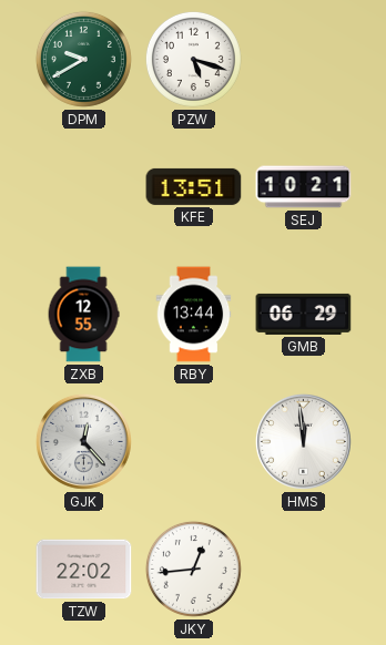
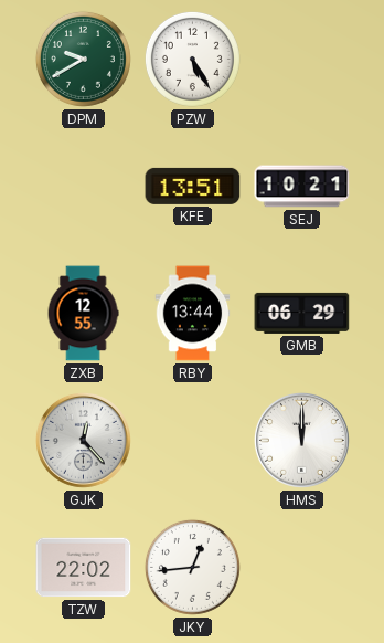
PZW: 5:18 -> 5:25
HMS: 11:59 -> 12:00
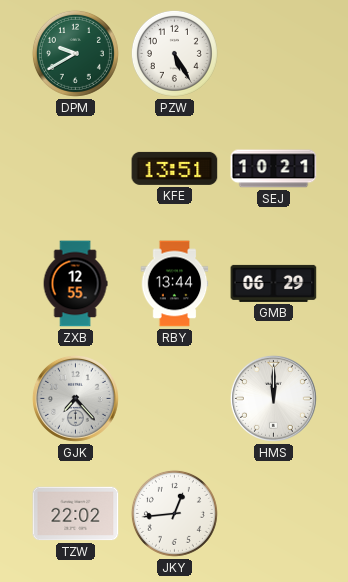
GJK: 12:23 -> 7:23
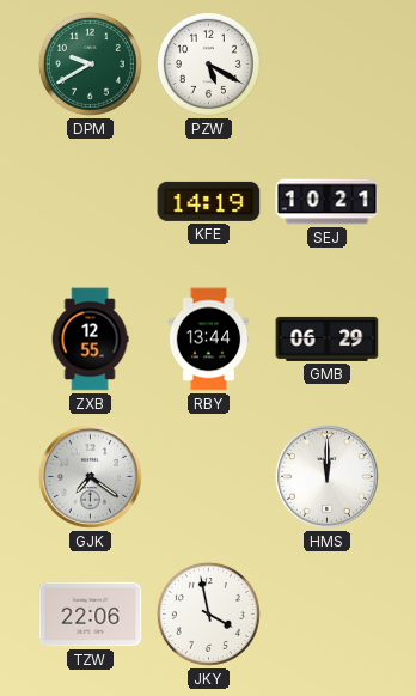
PZW: 5:25 -> 5:20
KFE: 13:51 -> 14:19
GJK: 7:23 -> 7:21
TZW: 22:02 -> 22:06
JKY: 12:44 -> 3:58
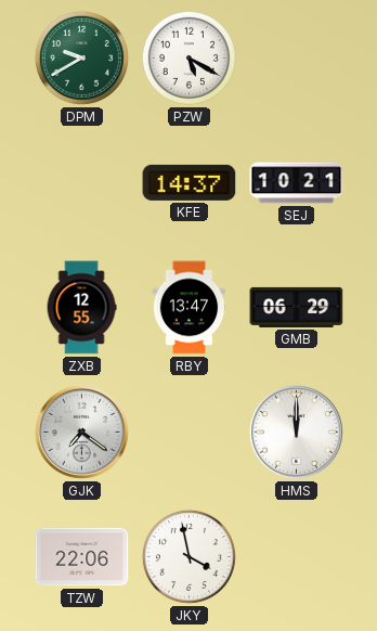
KFE: 14:19 -> 14:37
RBY: 13:44 -> 13:47
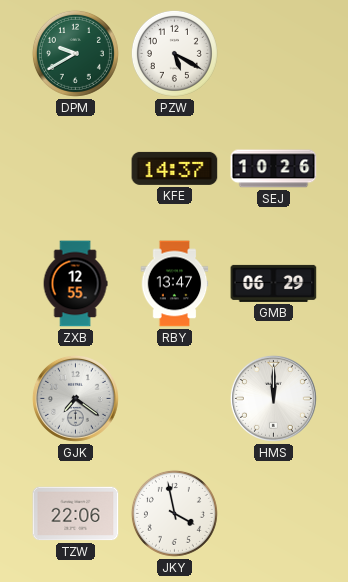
SEJ: 10:21 -> 10:26
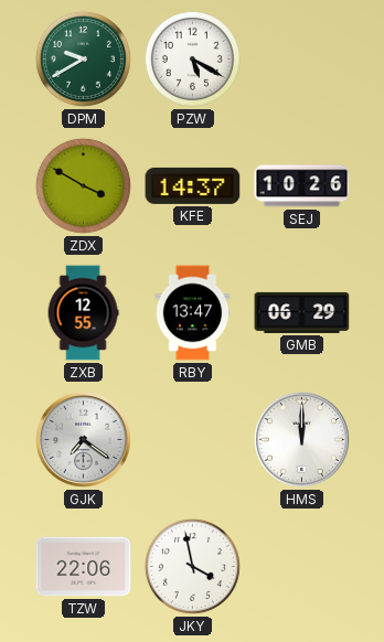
ZDX: none -> 3:50
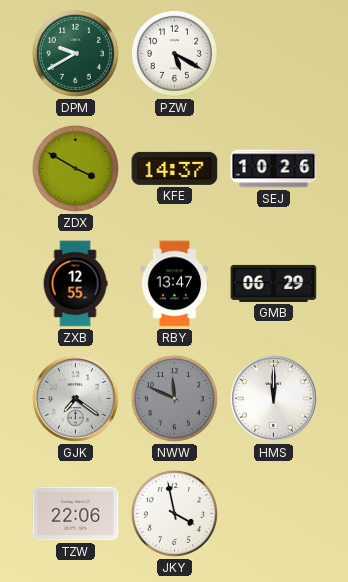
NWW: none -> 11:49
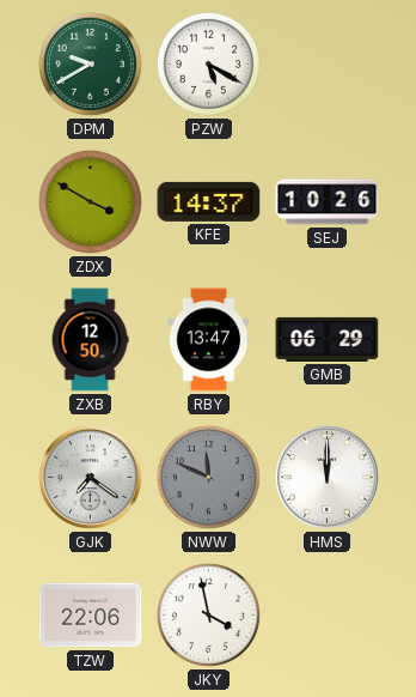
ZXB: 12:55 -> 12:50
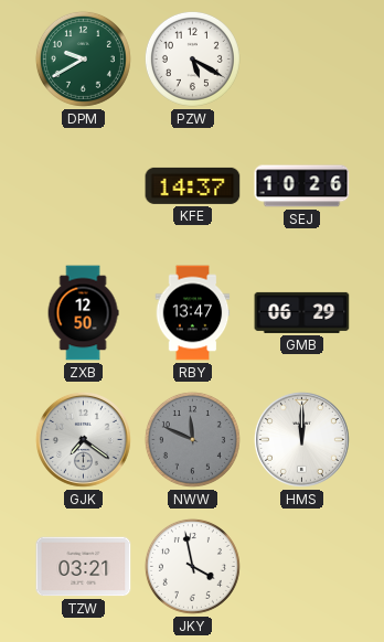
ZDX: 3:50 -> none
TZW: 22:06 -> 03:21
